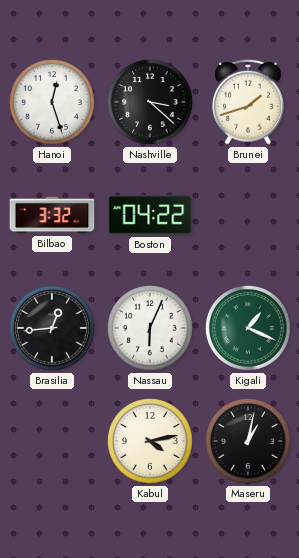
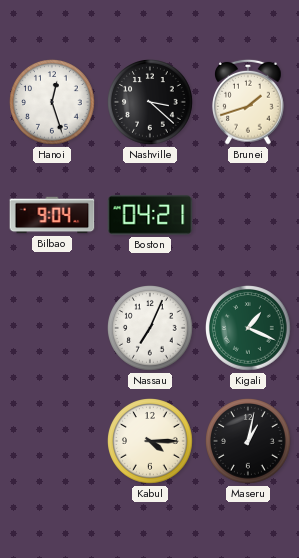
Bilbao: 3:32 -> 9:04
Boston: 04:22 -> 04:21
Brasilia: 12:44 -> none
Nassau: 6:04 -> 7:04
Kabul: 4:13 -> 4:15
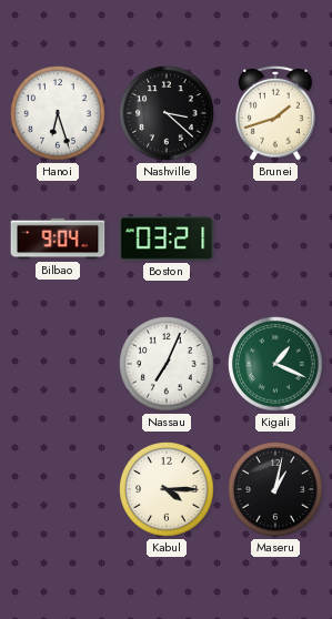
Hanoi: 12:27 -> 6:27
Boston: 04:21 -> 03:21
